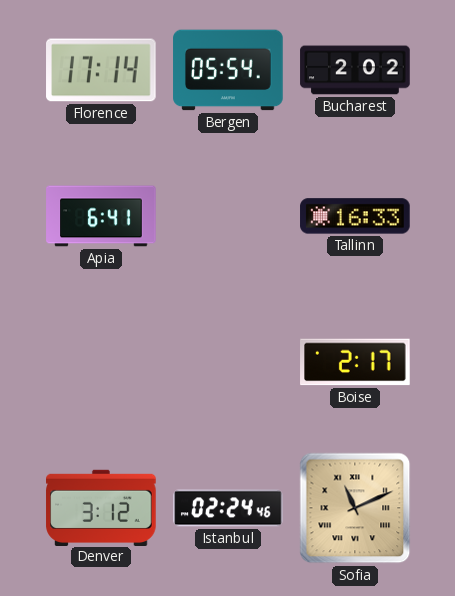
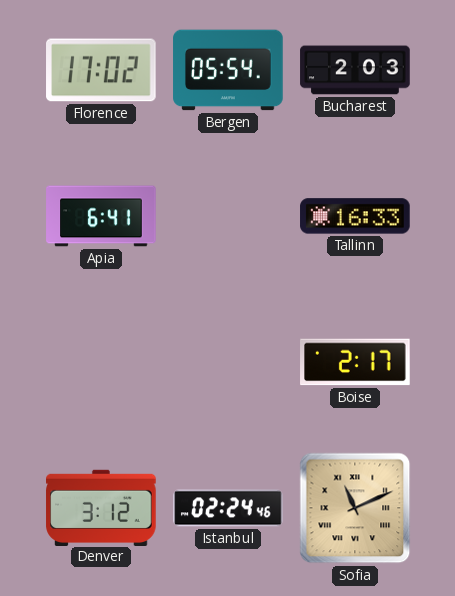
Florence: 17:14 -> 17:02
Bucharest: 2:02 -> 2:03
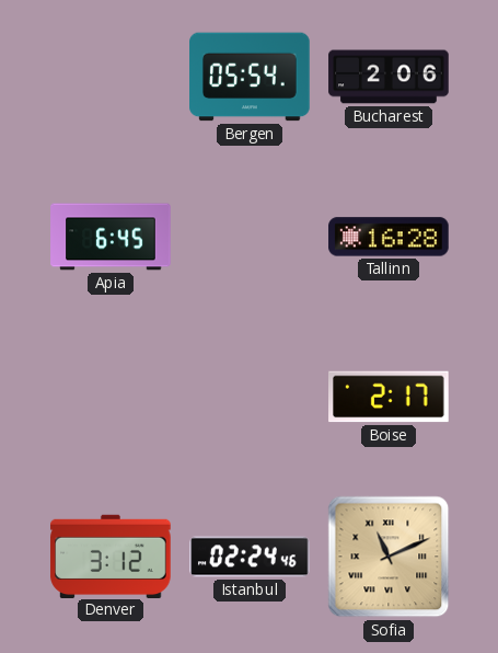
Florence: 17:02 -> none
Bucharest: 2:03 -> 2:06
Apia: 6:41 -> 6:45
Tallinn: 16:33 -> 16:28
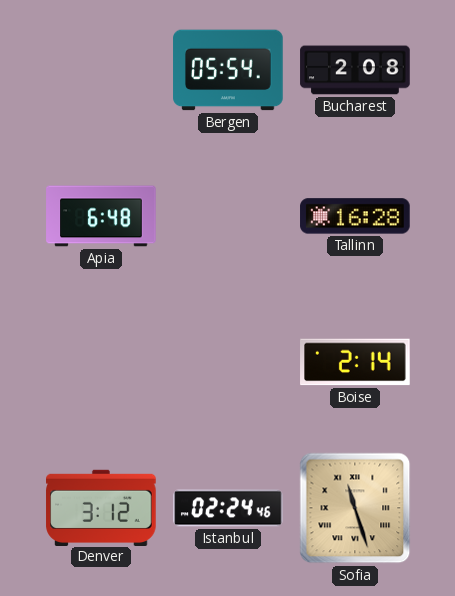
Bucharest: 2:06 -> 2:08
Apia: 6:45 -> 6:48
Boise: 2:17 -> 2:14
Sofia: 11:11 -> 11:27
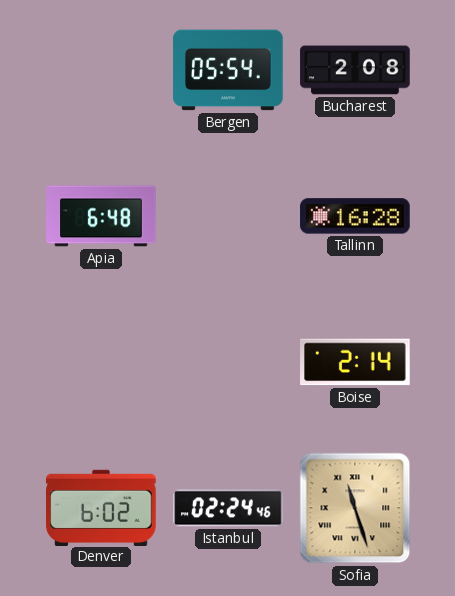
Denver: 3:12 -> 6:02
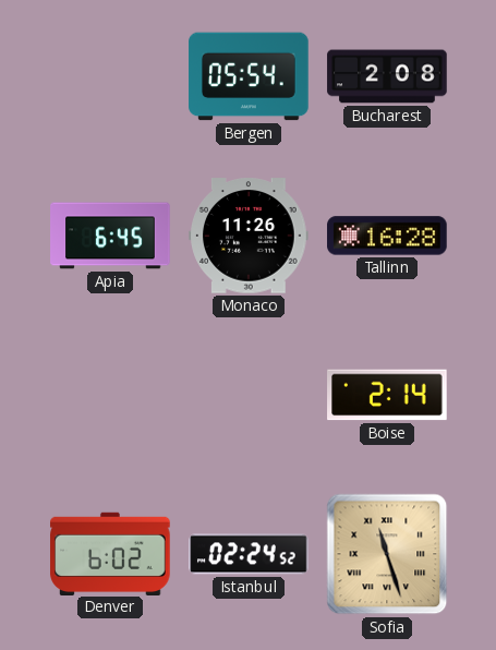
Apia: 6:48 -> 6:45
Monaco: none -> 11:26
Istanbul: 02:24:46 -> 02:24:52
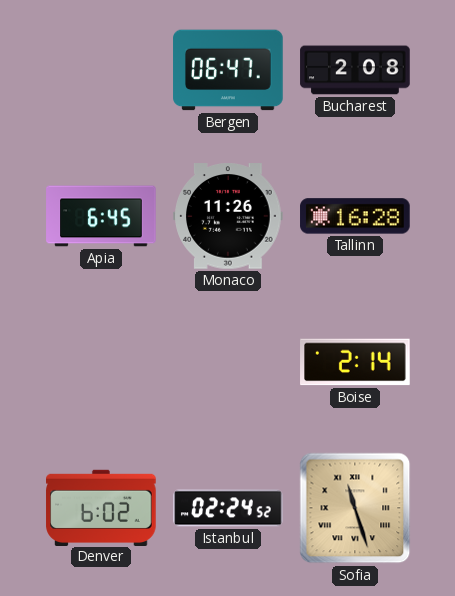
Bergen: 05:54 -> 06:47
